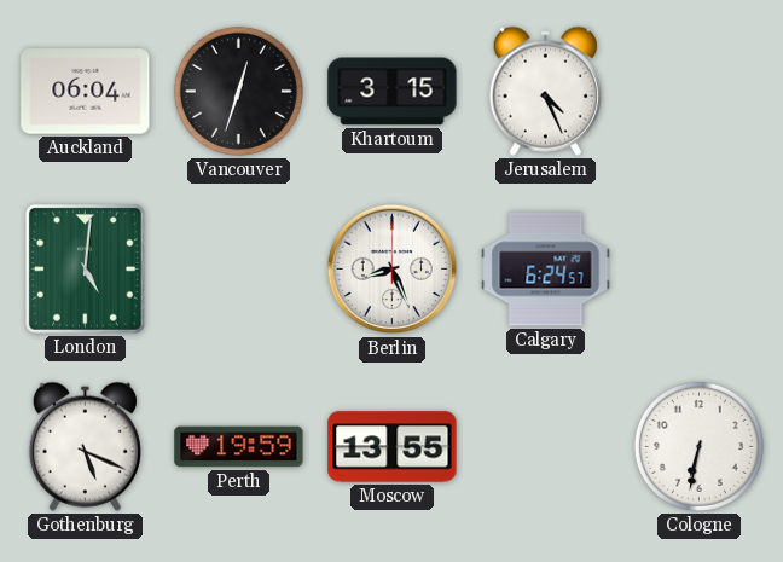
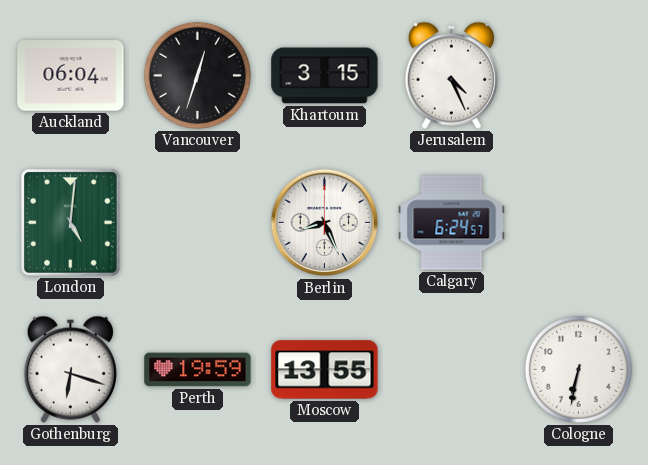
Gothenburg: 5:19 -> 6:18
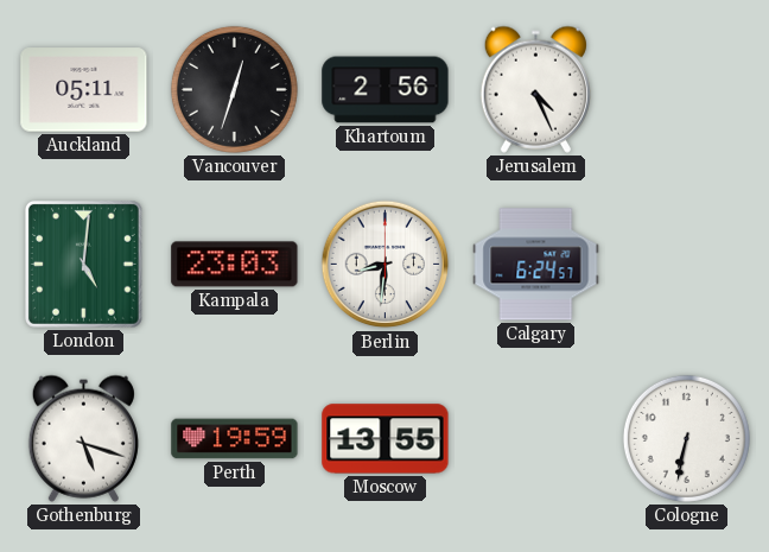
Auckland: 06:04 -> 05:11
Khartoum: 3:15 -> 2:56
Kampala: none -> 23:03
Berlin: 8:26 -> 8:31
Gothenburg: 6:18 -> 5:18
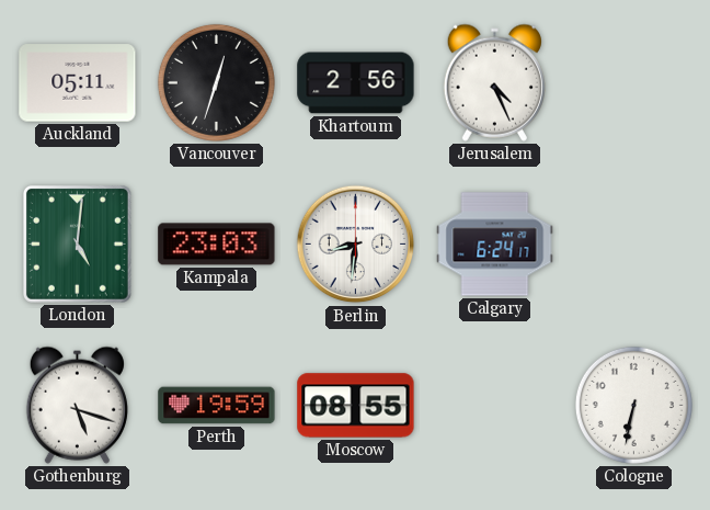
Calgary: 6:24:57 -> 6:24:17
Moscow: 13:55 -> 08:55
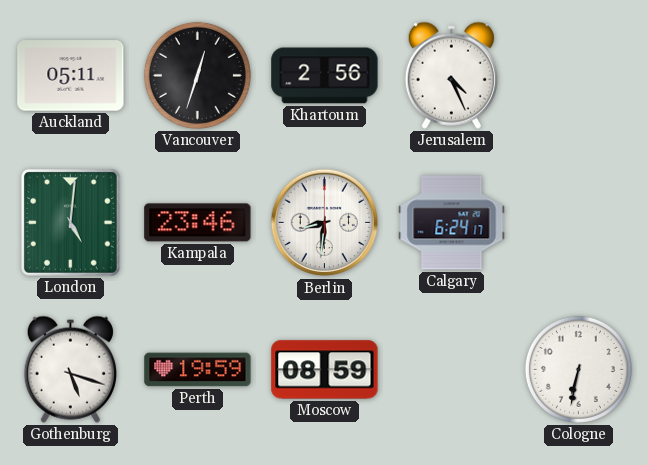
Kampala: 23:03 -> 23:46
Moscow: 08:55 -> 08:59
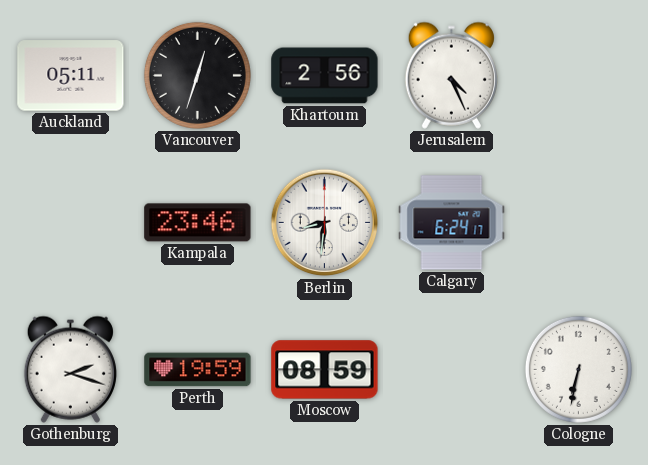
London: 5:01 -> none
Gothenburg: 5:18 -> 2:18
